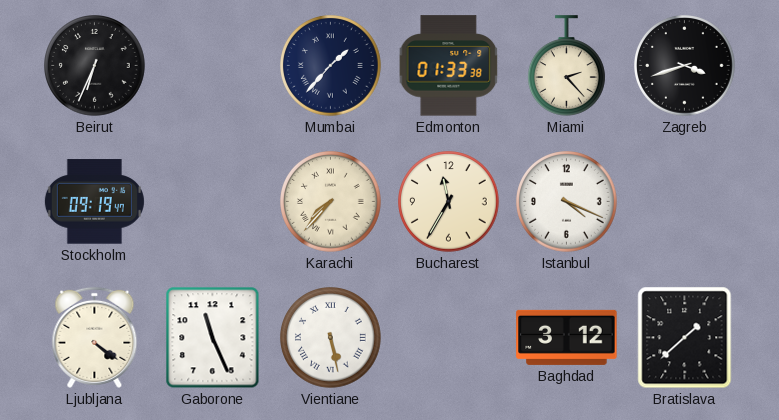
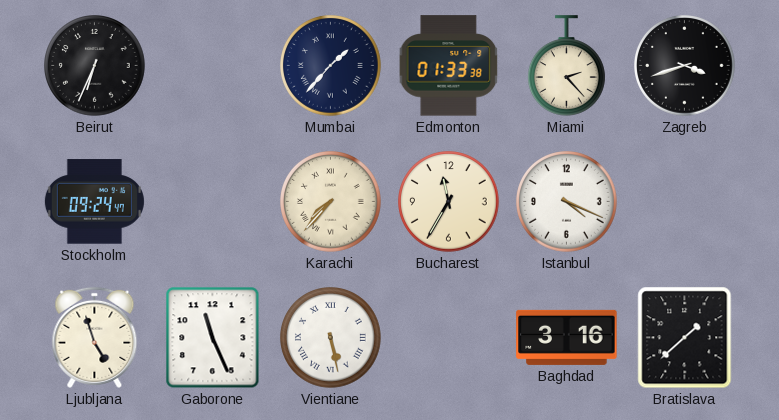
Stockholm: 09:19 -> 09:24
Ljubljana: 4:21 -> 4:57
Baghdad: 3:12 -> 3:16
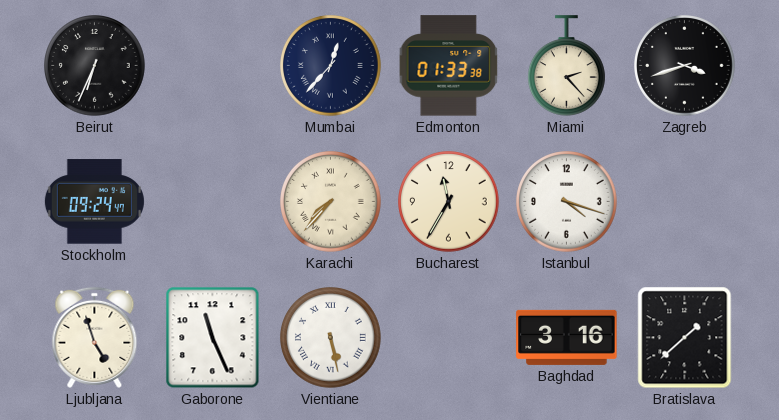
Mumbai: 1:37 -> 12:37
Istanbul: 4:19 -> 4:18
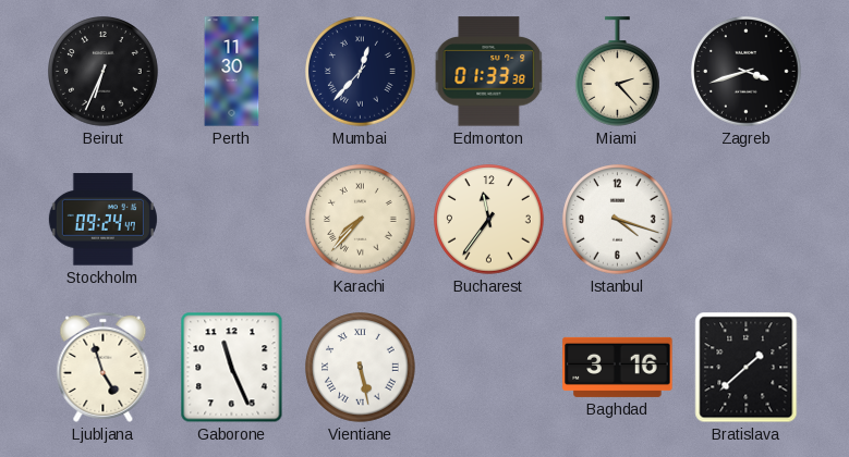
Perth: none -> 11:30
Bucharest: 11:35 -> 11:36
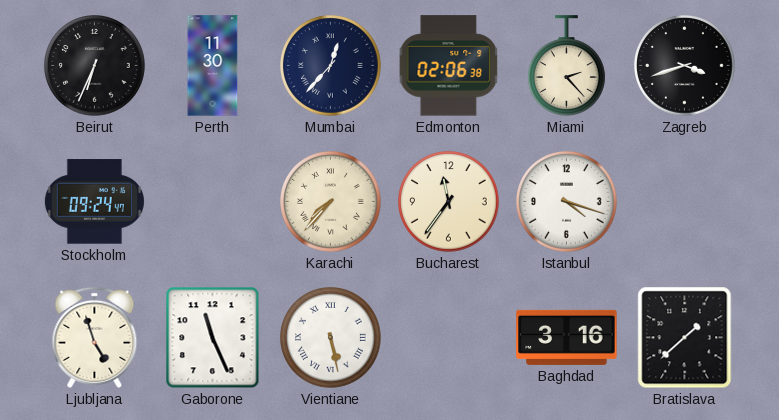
Edmonton: 01:33 -> 02:06
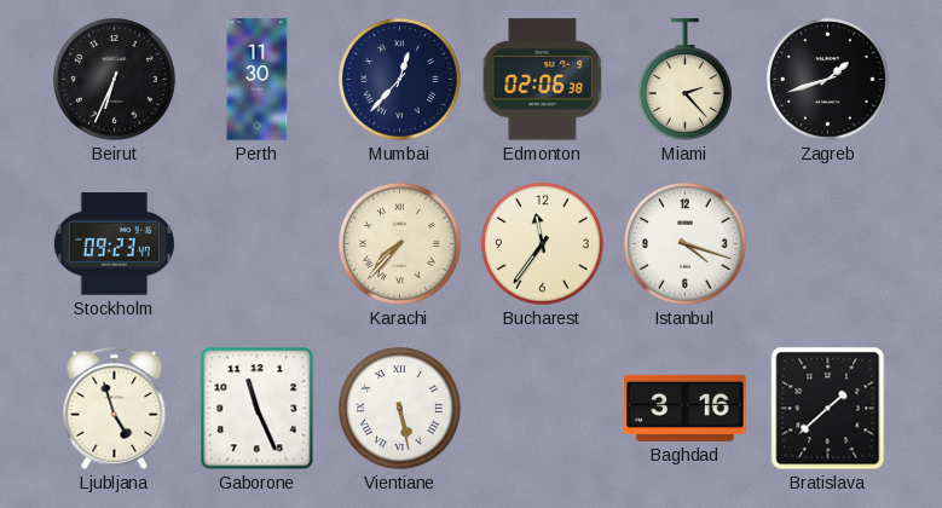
Zagreb: 3:42 -> 1:42
Stockholm: 09:24 -> 09:23
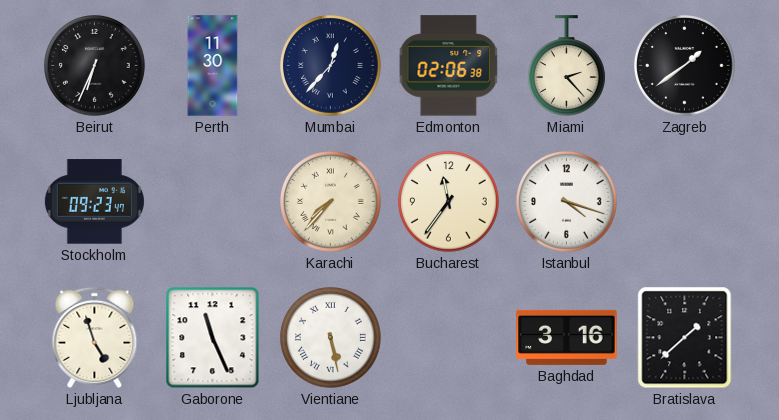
Zagreb: 1:42 -> 1:39
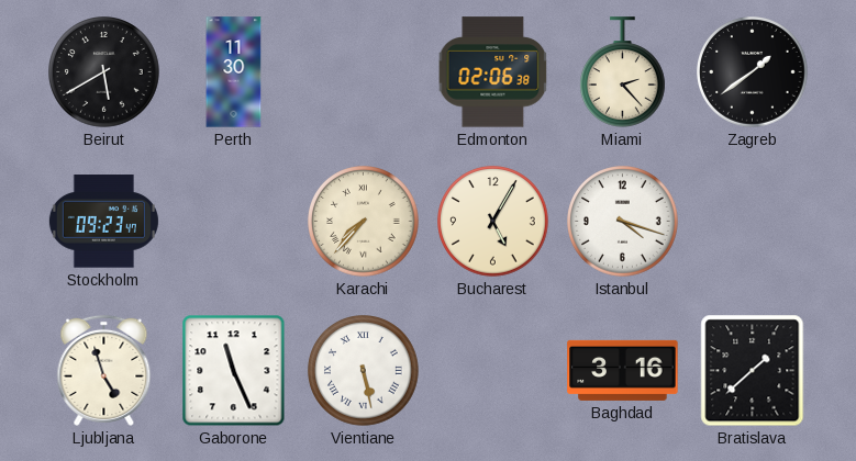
Beirut: 6:34 -> 5:40
Mumbai: 12:37 -> none
Bucharest: 11:36 -> 5:05
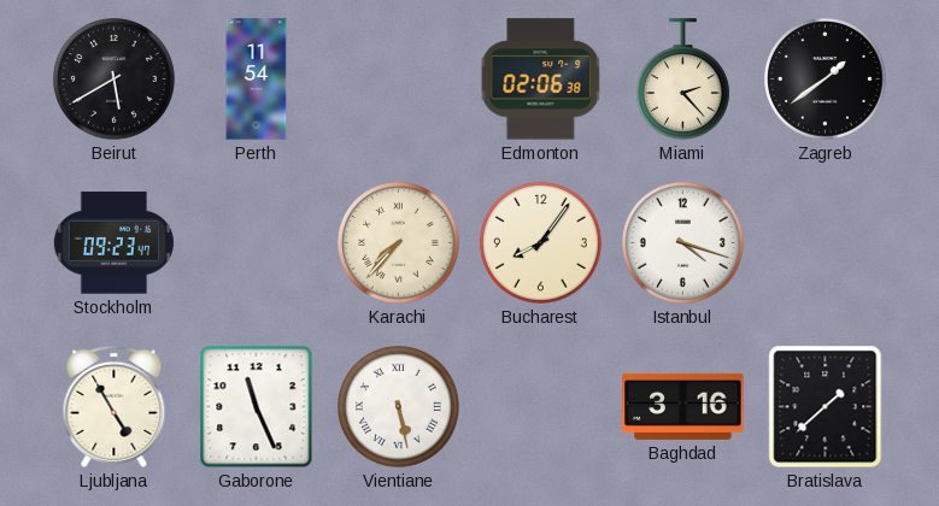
Perth: 11:30 -> 11:54
Bucharest: 5:05 -> 8:06
Ljubljana: 4:57 -> 4:55
